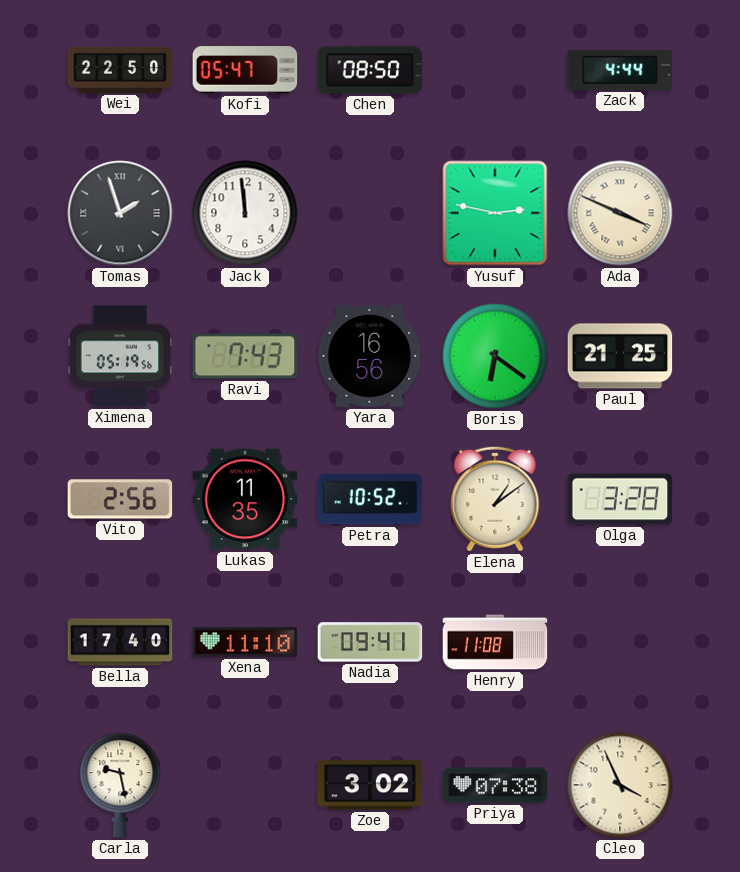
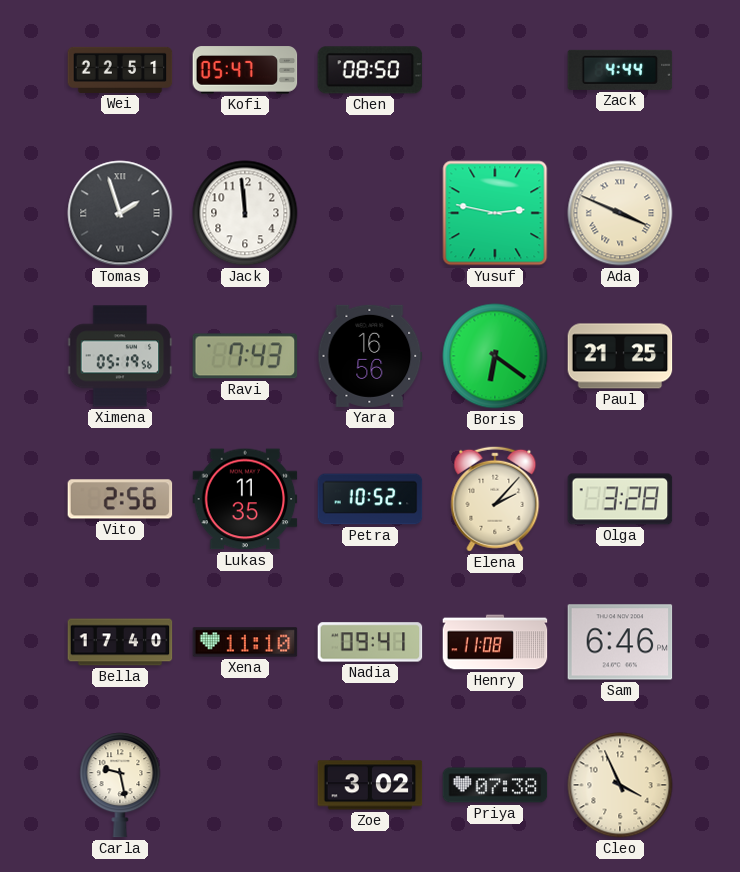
Wei: 22:50 -> 22:51
Elena: 1:09 -> 2:07
Sam: none -> 6:46
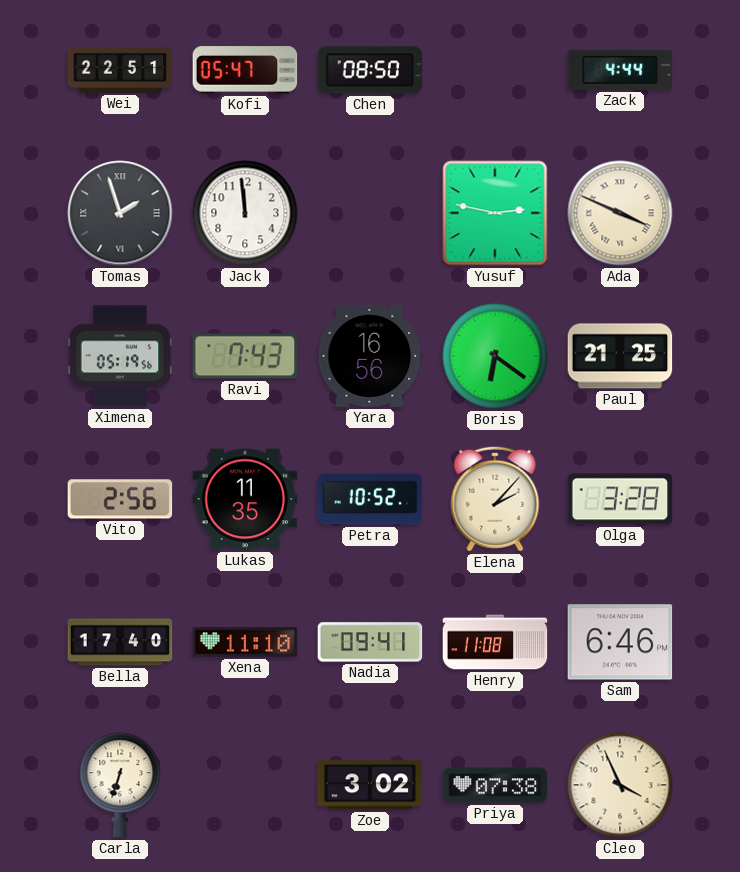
Carla: 9:28 -> 6:33
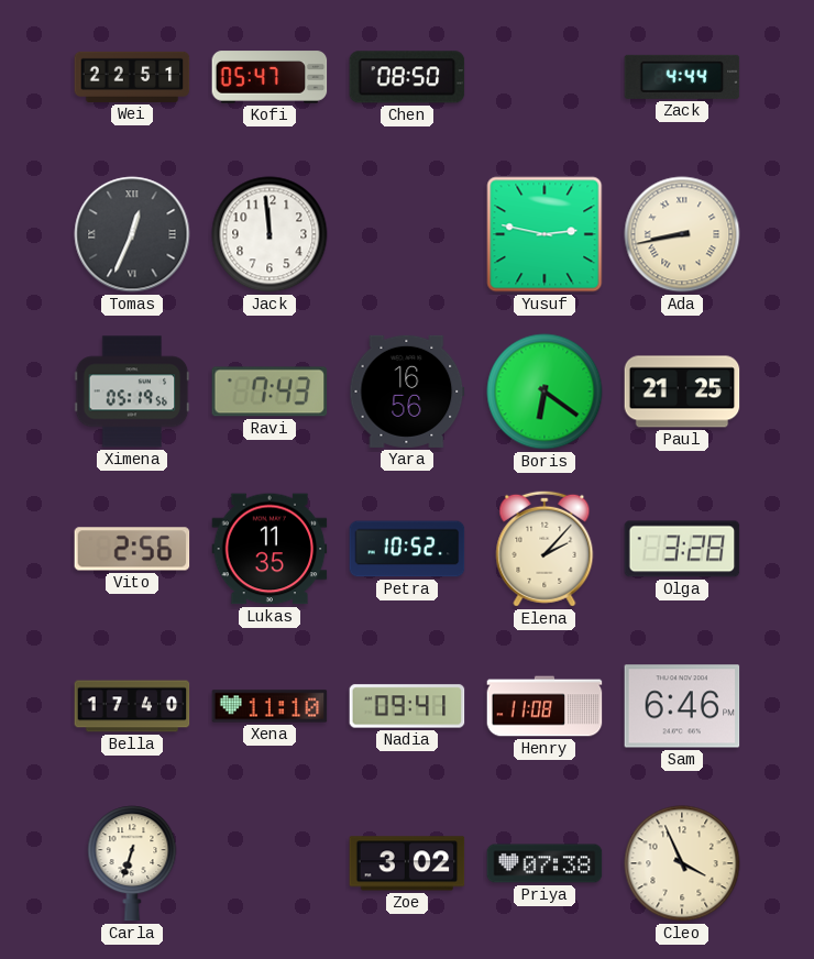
Tomas: 1:57 -> 12:34
Ada: 3:49 -> 8:43
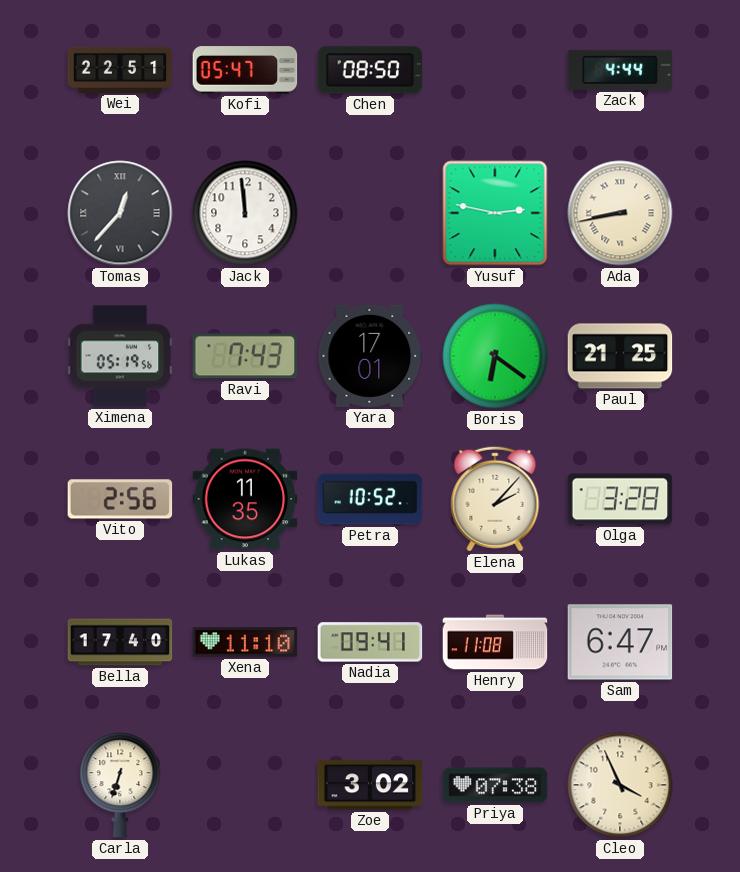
Tomas: 12:34 -> 12:37
Yara: 16:56 -> 17:01
Sam: 6:46 -> 6:47
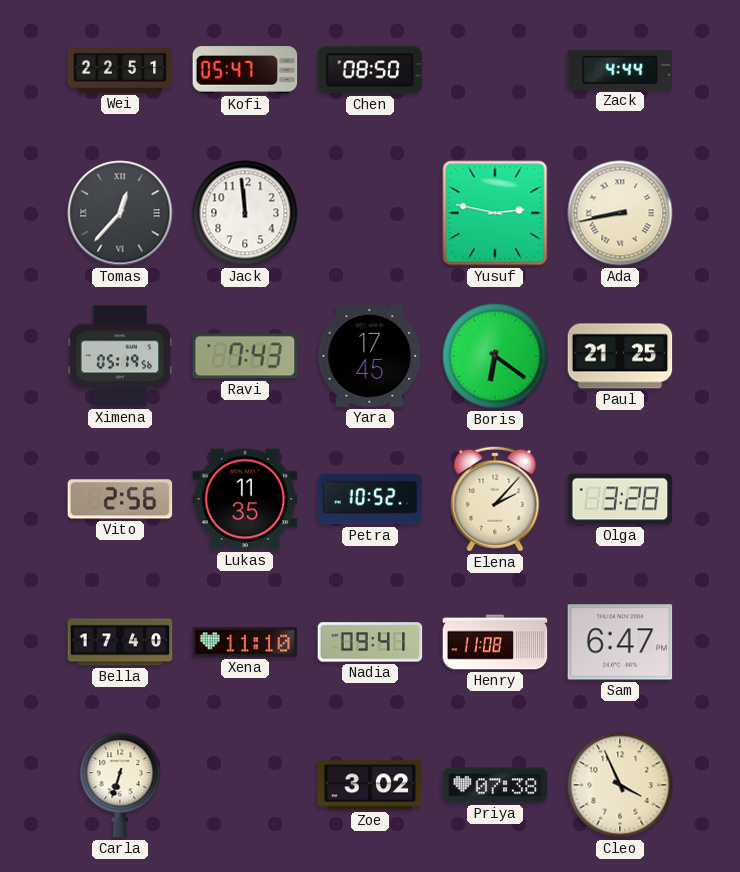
Yara: 17:01 -> 17:45
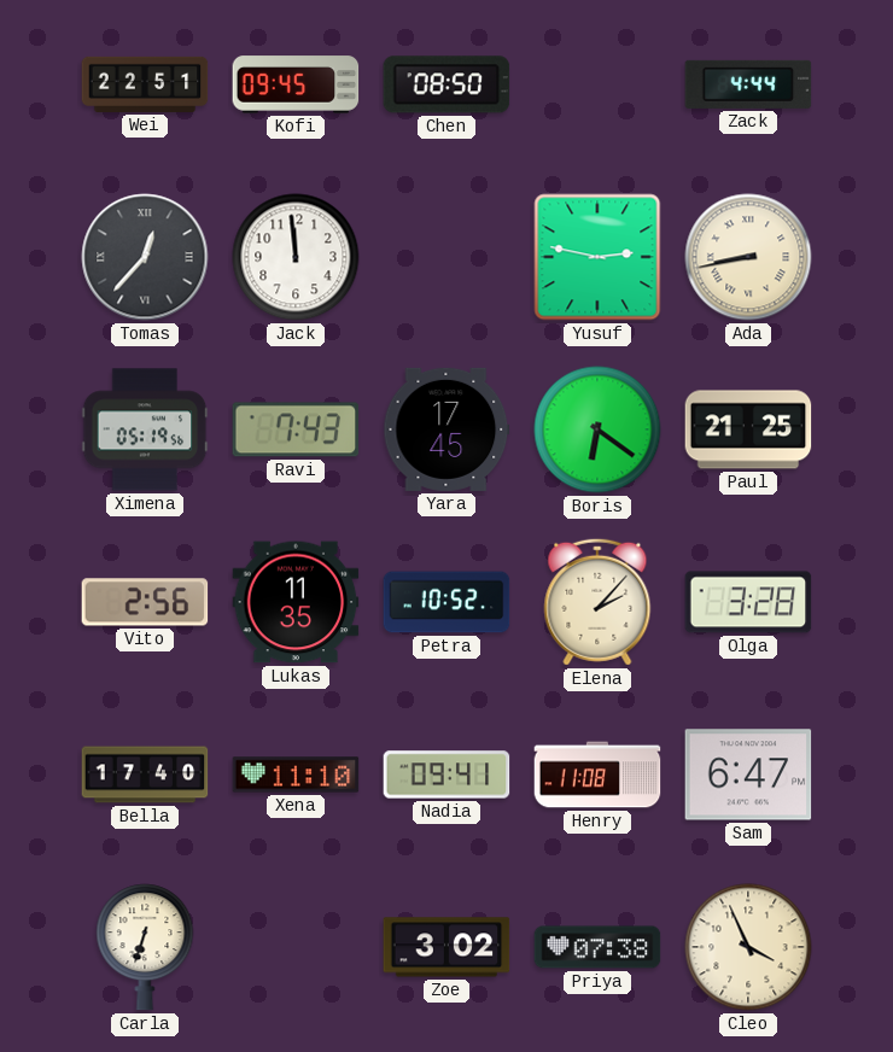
Kofi: 05:47 -> 09:45
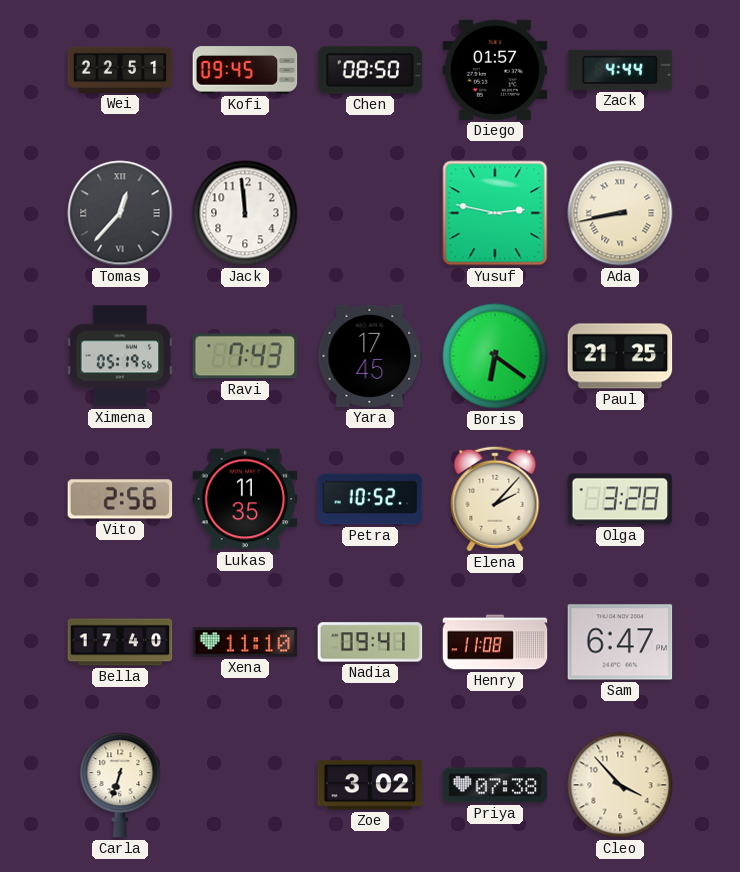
Diego: none -> 01:57
Cleo: 3:56 -> 3:53
